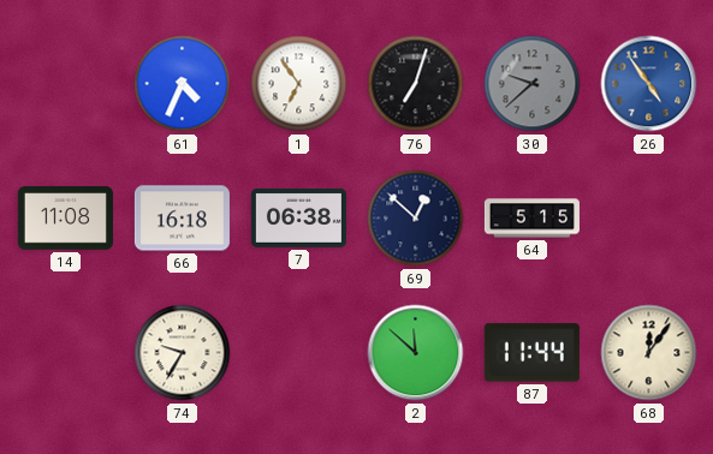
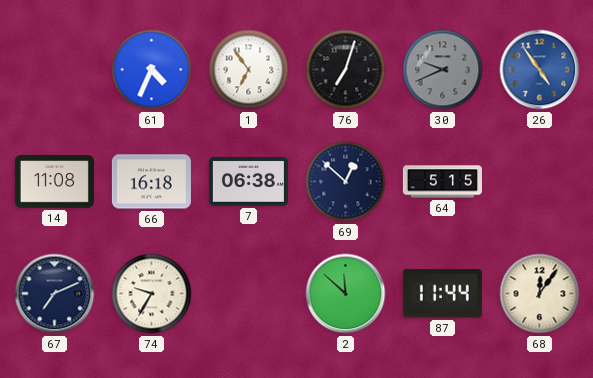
30: 9:38 -> 9:41
67: none -> 7:11
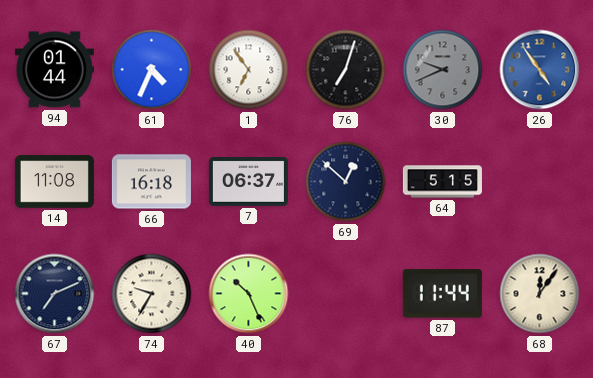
94: none -> 01:44
7: 06:38 -> 06:37
40: none -> 10:26
2: 11:52 -> none
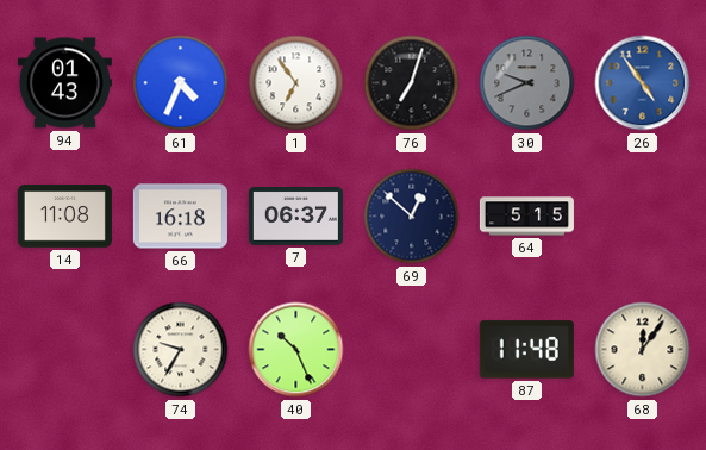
94: 01:44 -> 01:43
67: 7:11 -> none
87: 11:44 -> 11:48
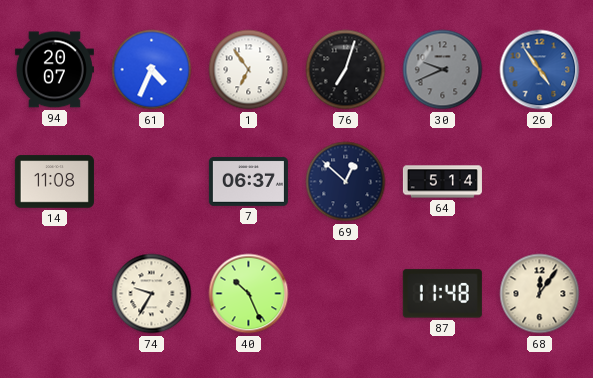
94: 01:43 -> 20:07
66: 16:18 -> none
64: 5:15 -> 5:14
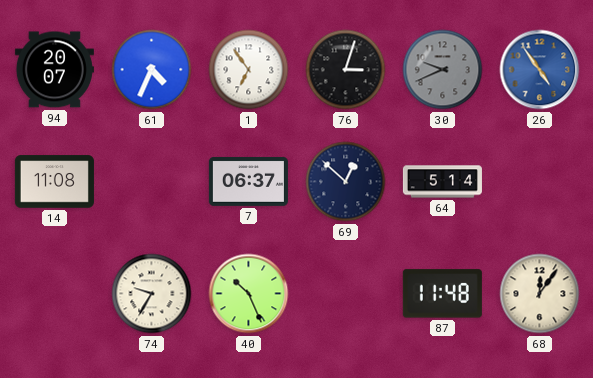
76: 7:03 -> 3:03
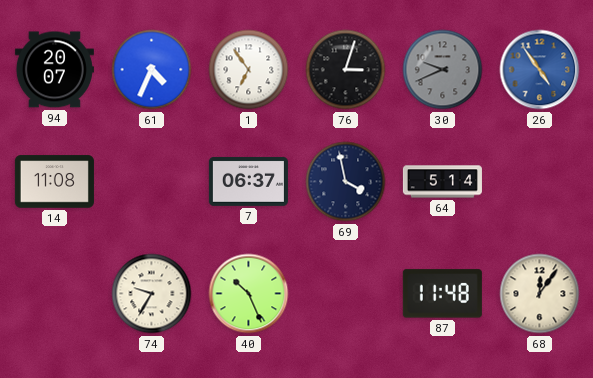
69: 12:52 -> 3:58
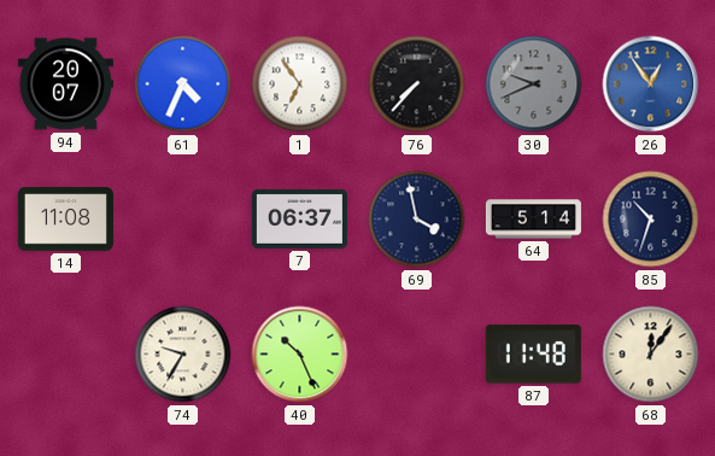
76: 3:03 -> 7:37
26: 4:54 -> 12:54
85: none -> 10:33
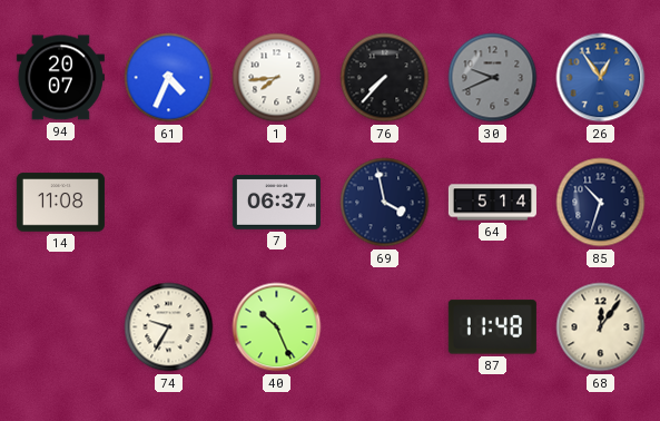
1: 6:54 -> 7:44
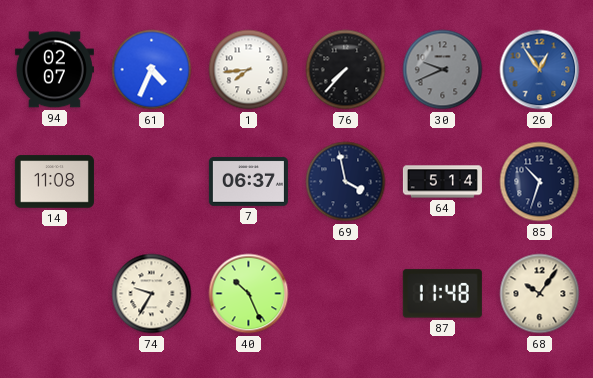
94: 20:07 -> 02:07
68: 12:06 -> 10:06
